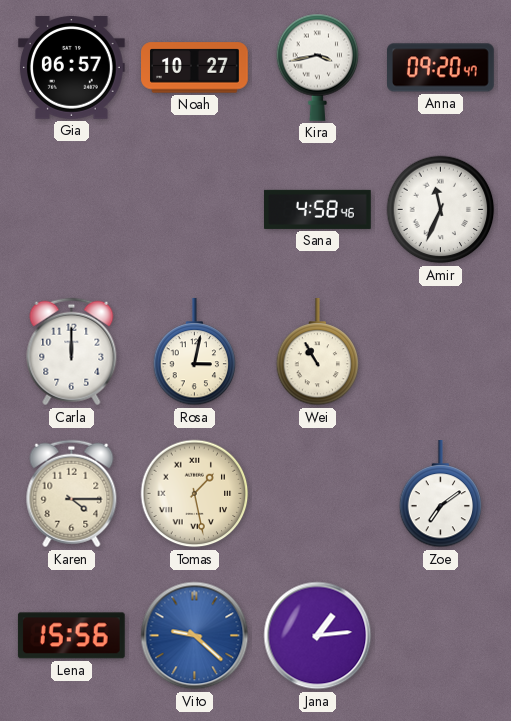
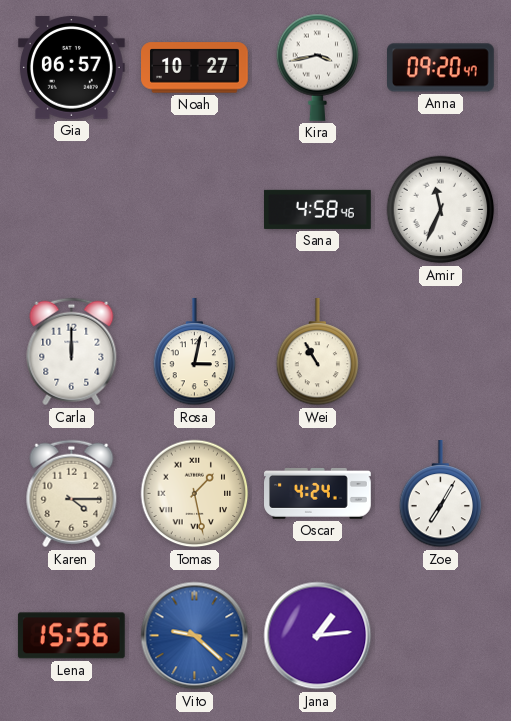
Oscar: none -> 4:24
Zoe: 7:09 -> 7:05
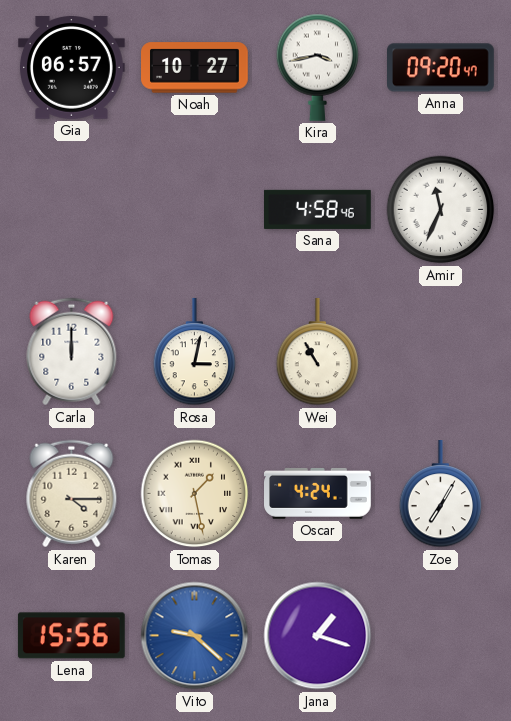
Jana: 1:14 -> 1:18
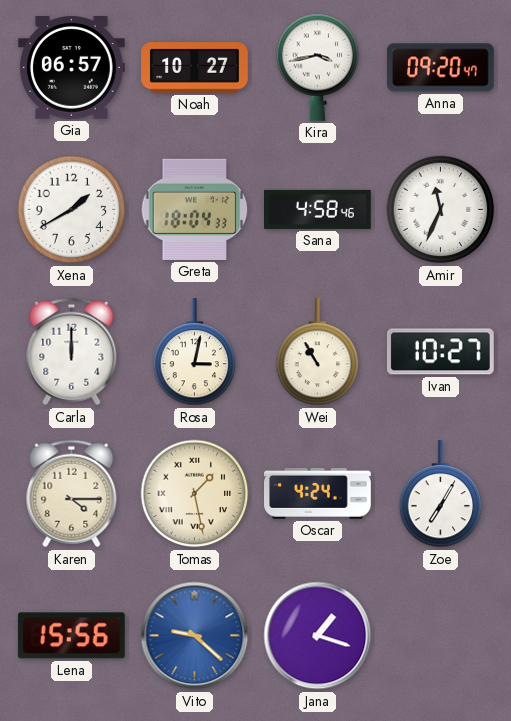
Xena: none -> 1:40
Greta: none -> 18:04
Ivan: none -> 10:27
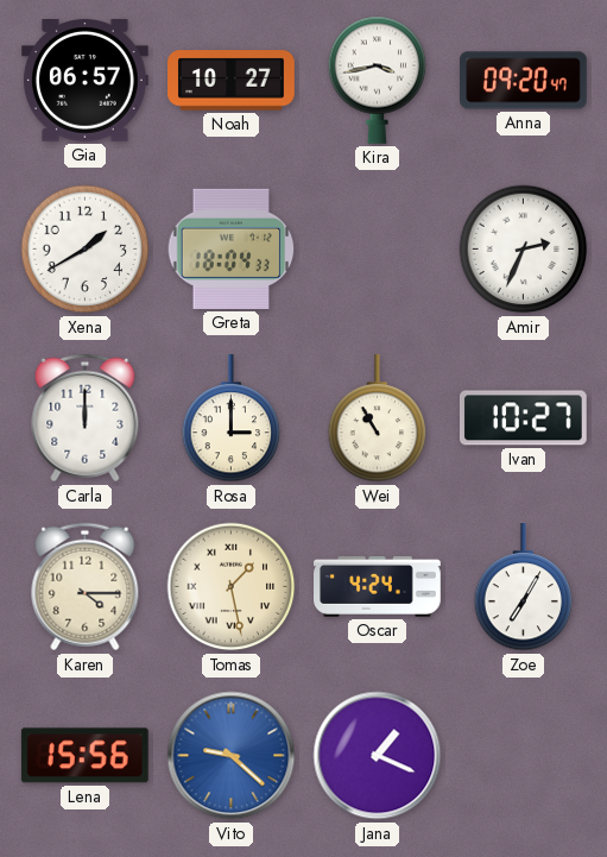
Sana: 4:58 -> none
Amir: 11:34 -> 2:34
Rosa: 3:02 -> 3:00
Jana: 1:18 -> 1:19
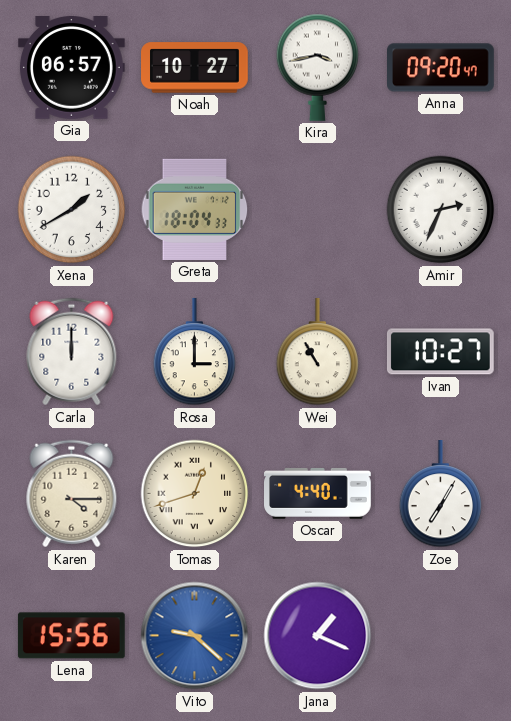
Tomas: 1:28 -> 12:42
Oscar: 4:24 -> 4:40
